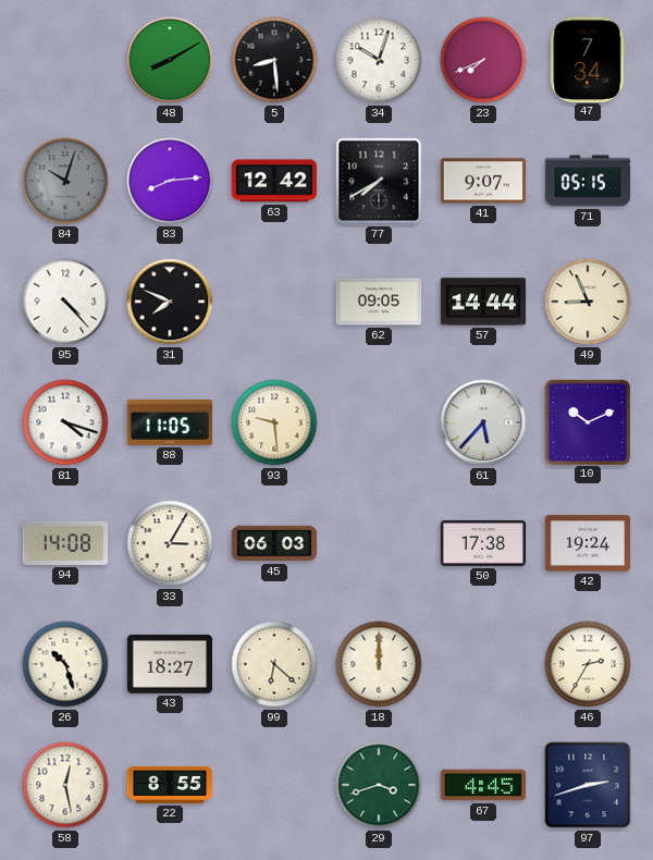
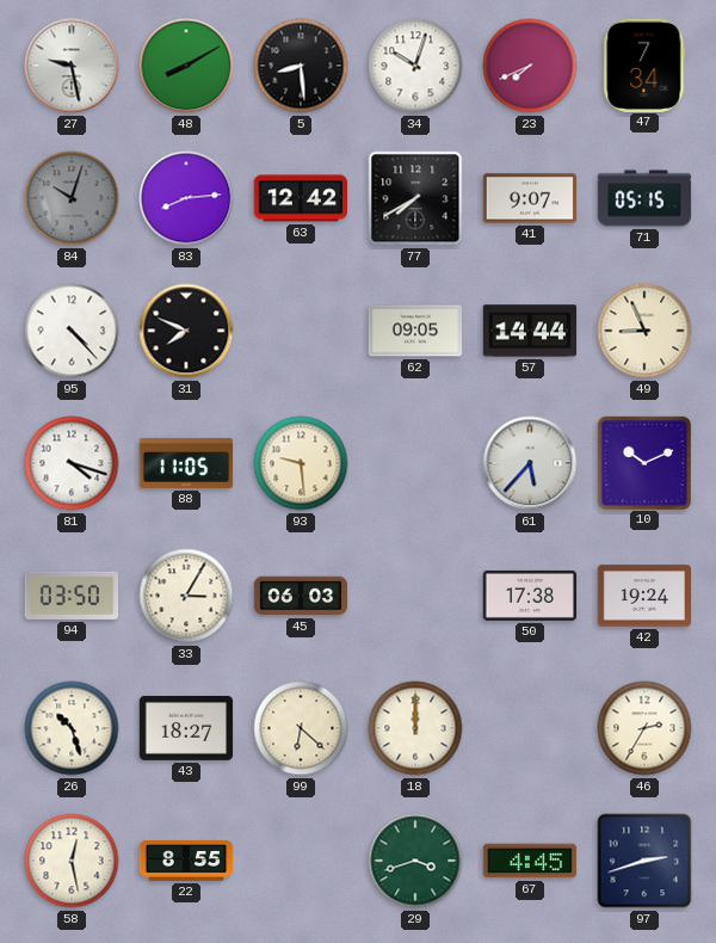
27: none -> 9:28
94: 14:08 -> 03:50
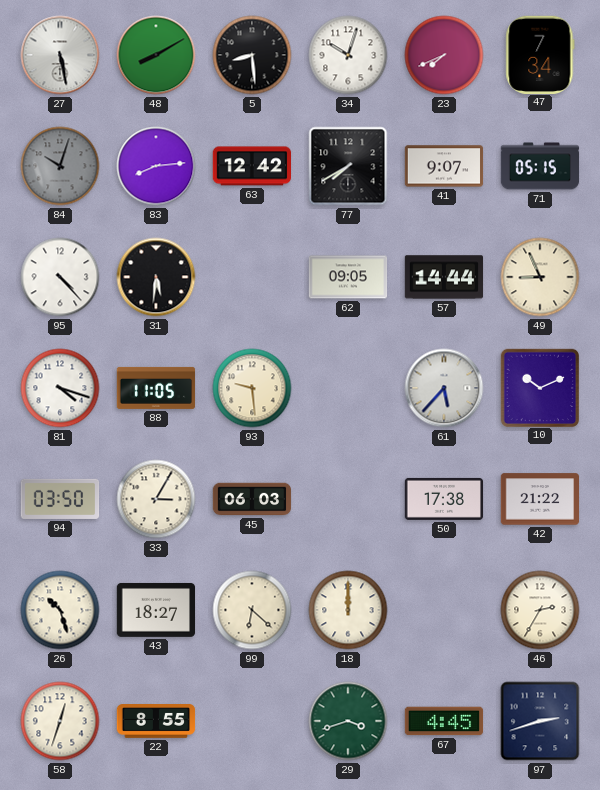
27: 9:28 -> 5:28
31: 7:49 -> 5:31
42: 19:24 -> 21:22
58: 12:28 -> 12:33
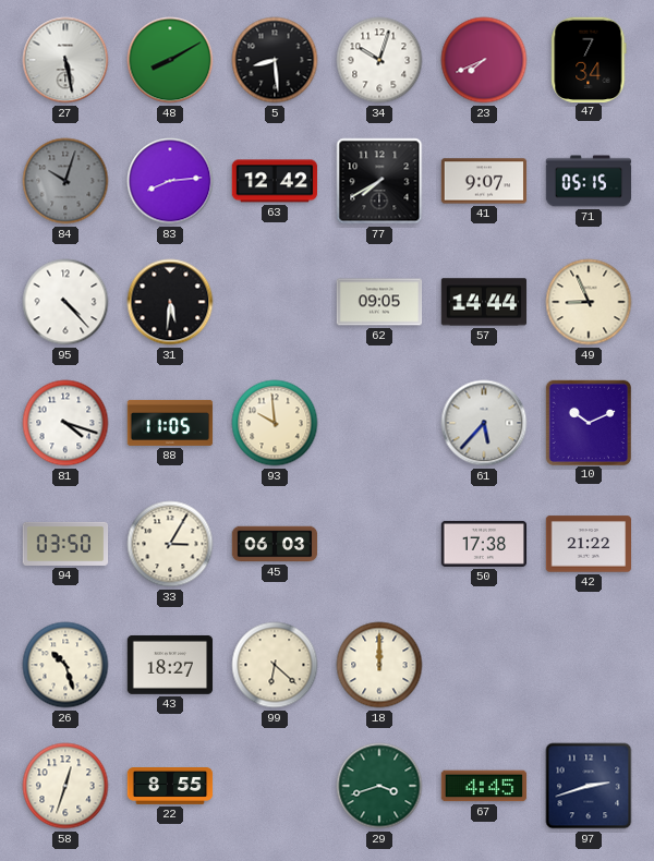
93: 9:29 -> 9:59
46: 2:35 -> none
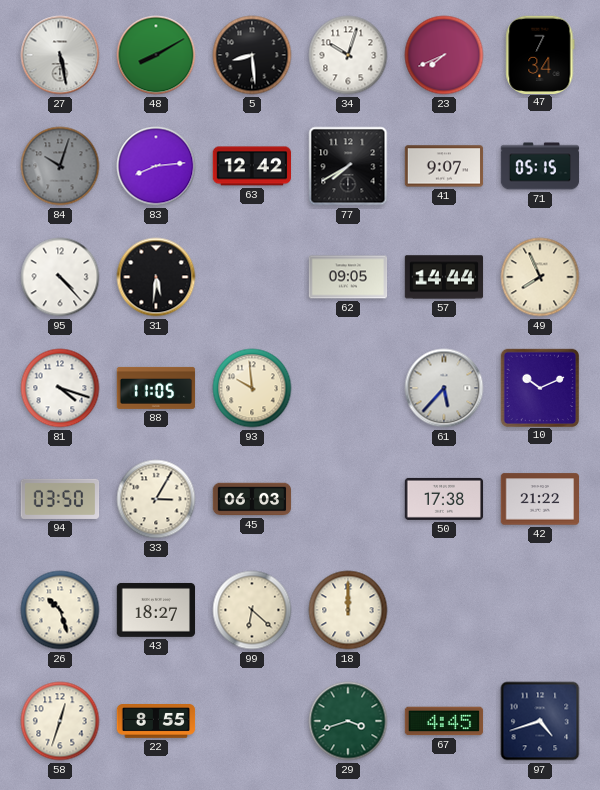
49: 8:56 -> 7:56
97: 2:42 -> 4:42
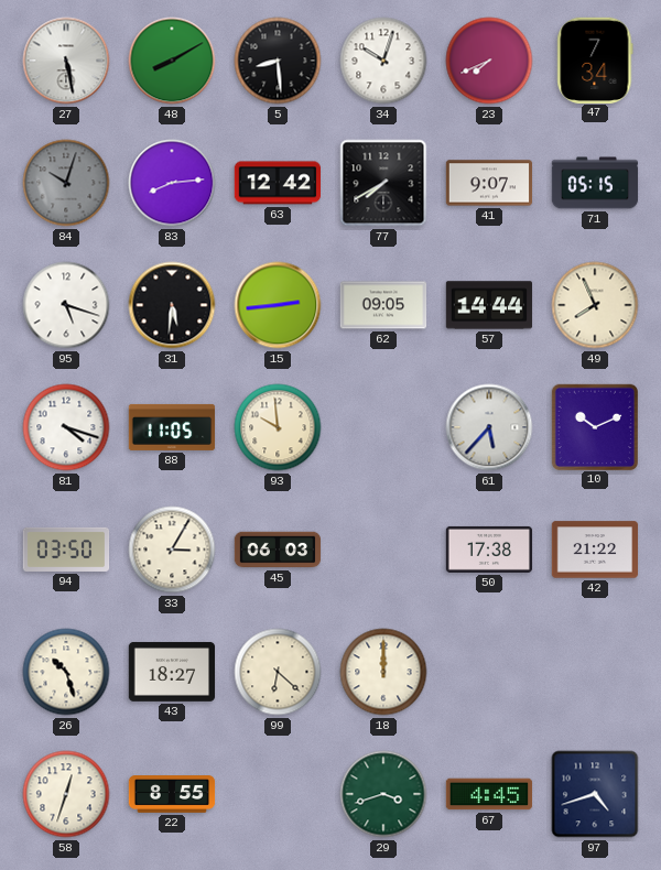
95: 4:23 -> 5:18
15: none -> 2:44
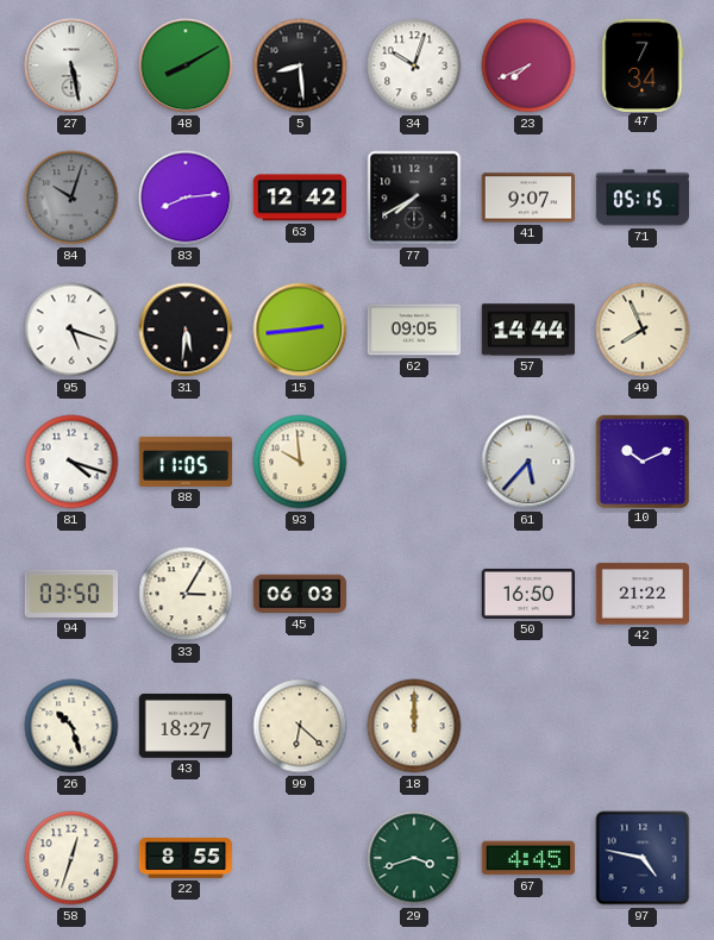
50: 17:38 -> 16:50
97: 4:42 -> 4:47
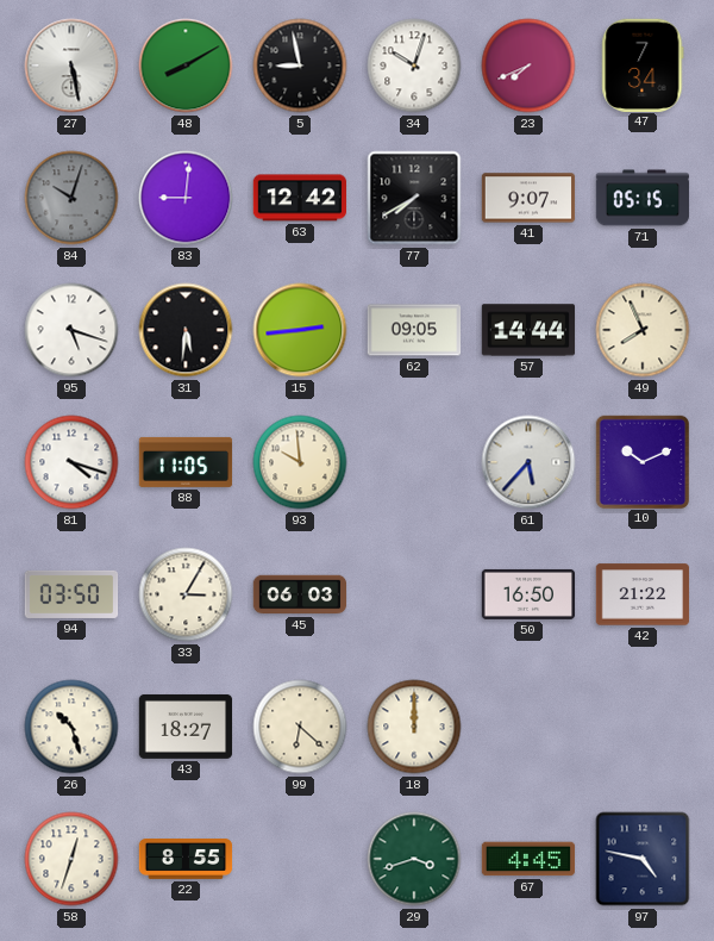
5: 8:29 -> 8:58
83: 8:14 -> 9:01
